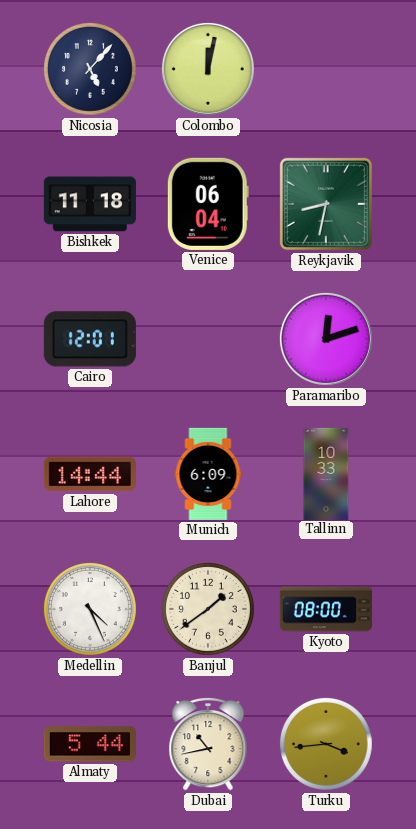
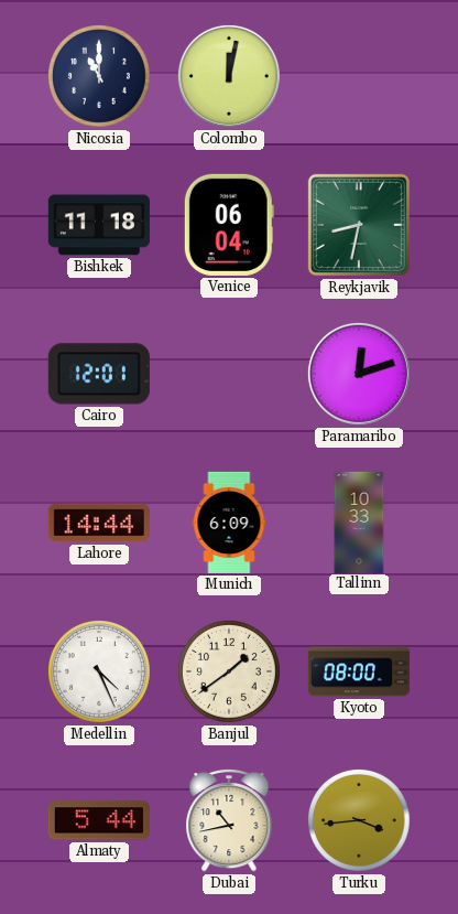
Nicosia: 5:07 -> 11:00
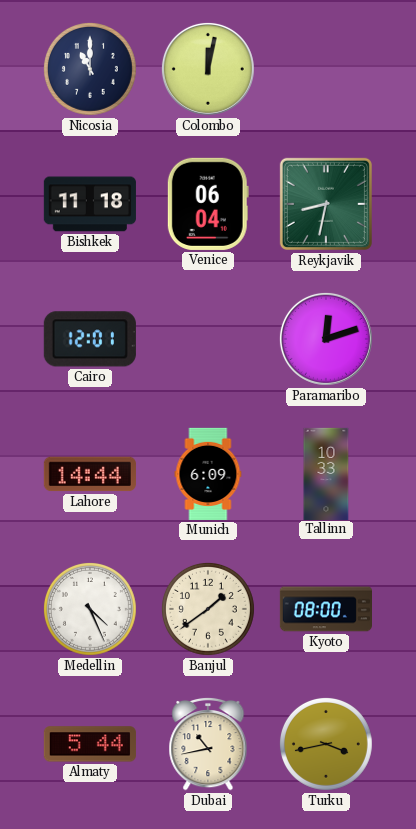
Turku: 3:44 -> 3:43
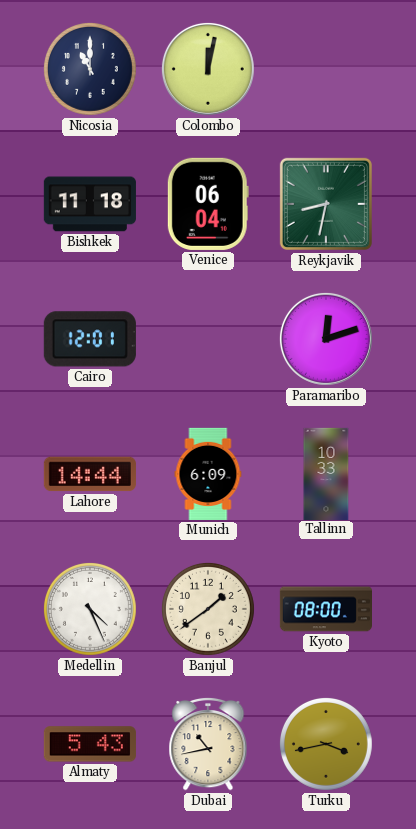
Almaty: 5:44 -> 5:43
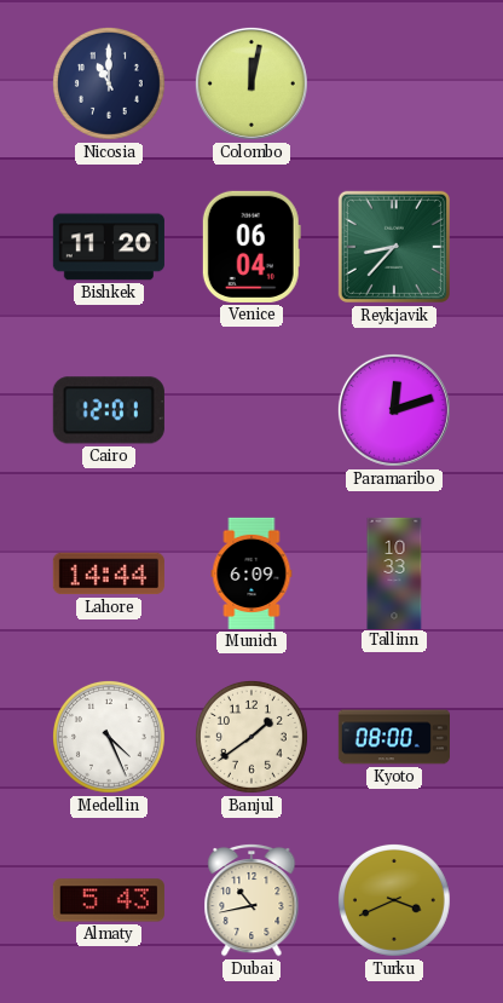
Bishkek: 11:18 -> 11:20
Reykjavik: 8:32 -> 8:37
Turku: 3:43 -> 3:41
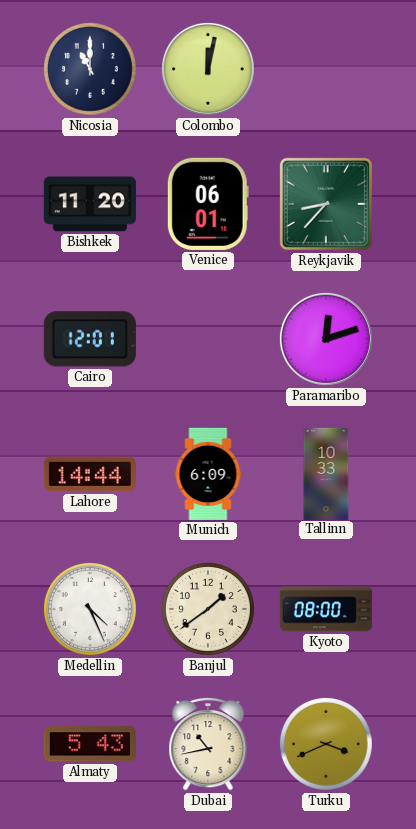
Venice: 06:04 -> 06:01
